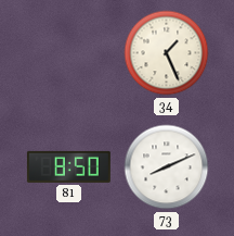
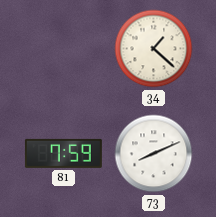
34: 1:26 -> 1:22
81: 8:50 -> 7:59
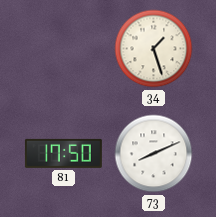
34: 1:22 -> 1:27
81: 7:59 -> 17:50
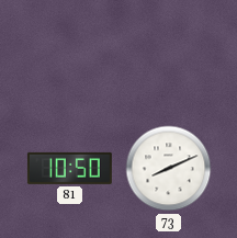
34: 1:27 -> none
81: 17:50 -> 10:50
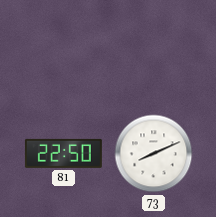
81: 10:50 -> 22:50
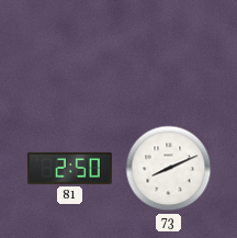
81: 22:50 -> 2:50
